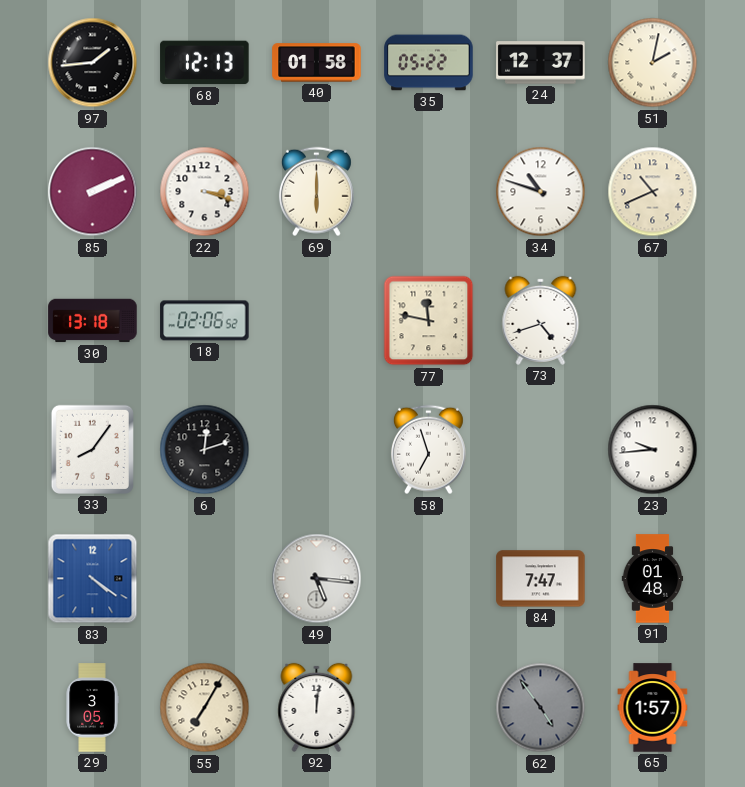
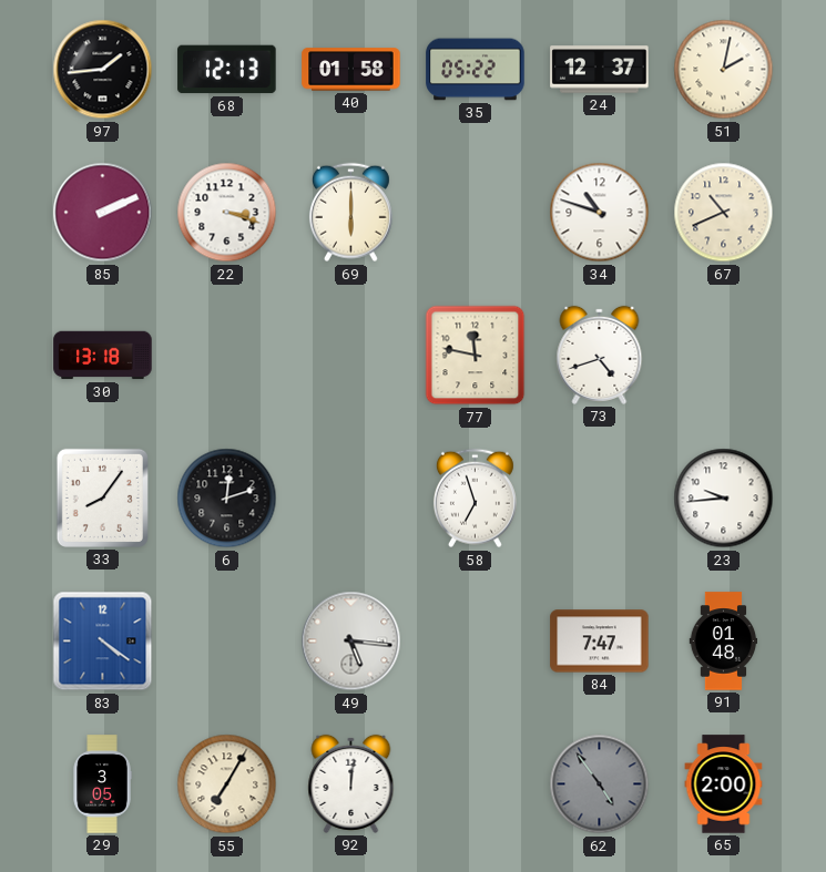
18: 02:06 -> none
65: 1:57 -> 2:00
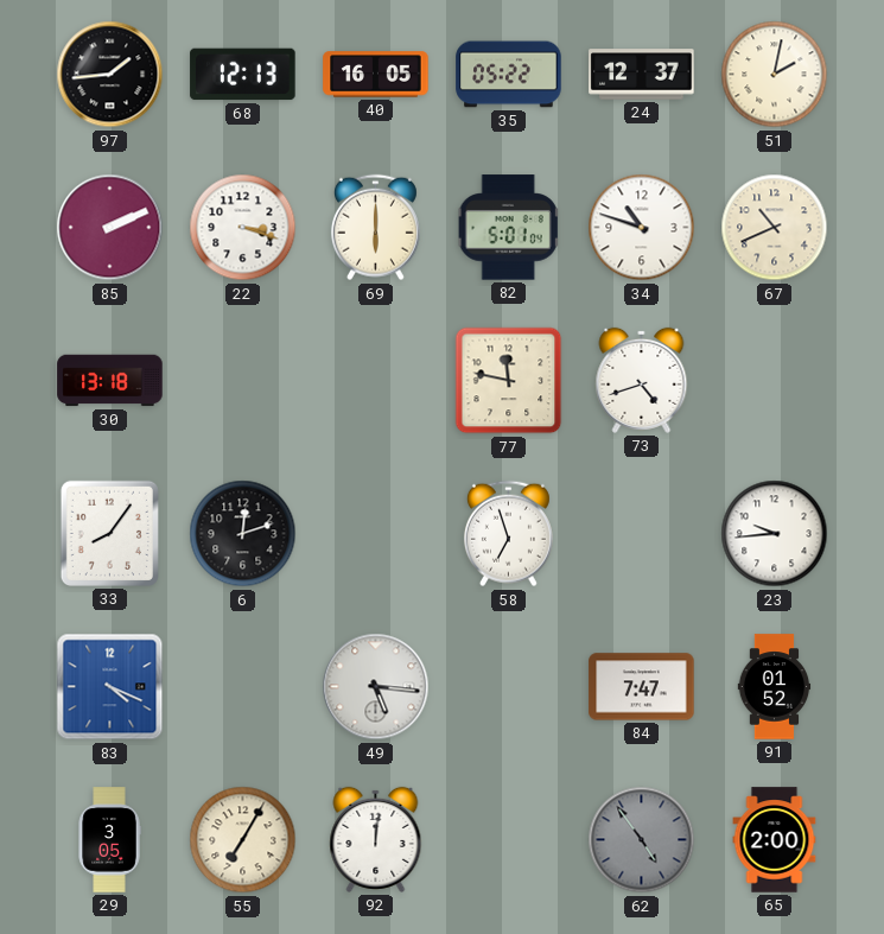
40: 01:58 -> 16:05
82: none -> 5:01
83: 4:21 -> 4:19
91: 01:48 -> 01:52
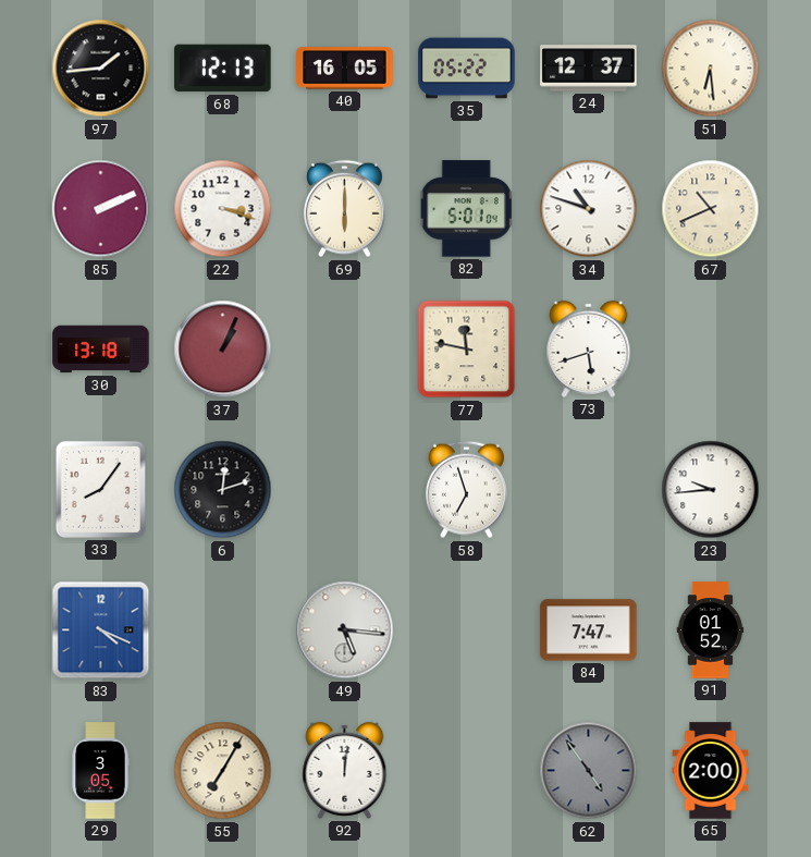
51: 2:02 -> 6:29
37: none -> 1:04
73: 4:42 -> 5:42
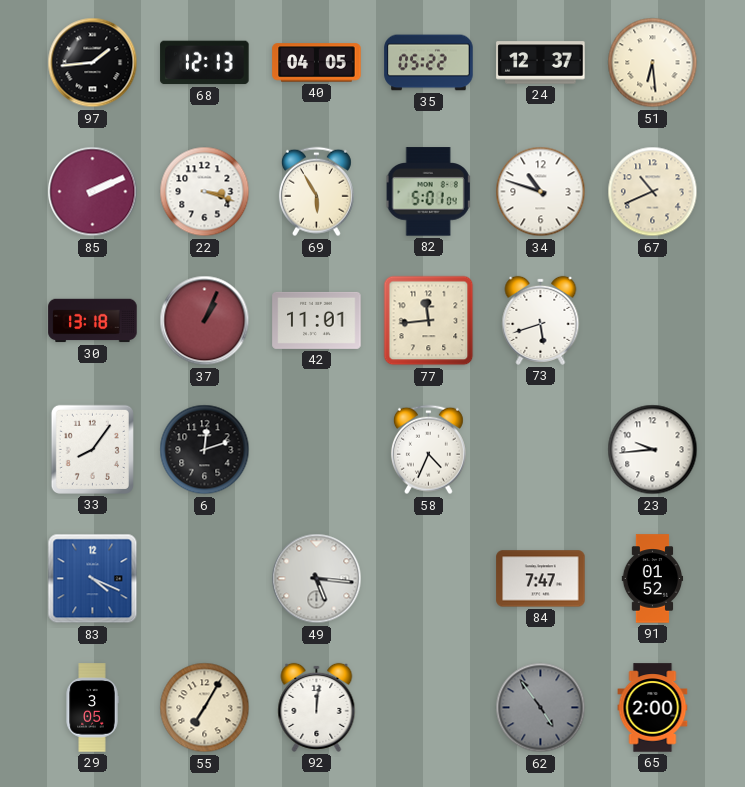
40: 16:05 -> 04:05
69: 6:00 -> 5:55
42: none -> 11:01
77: 11:47 -> 11:44
58: 6:57 -> 4:34
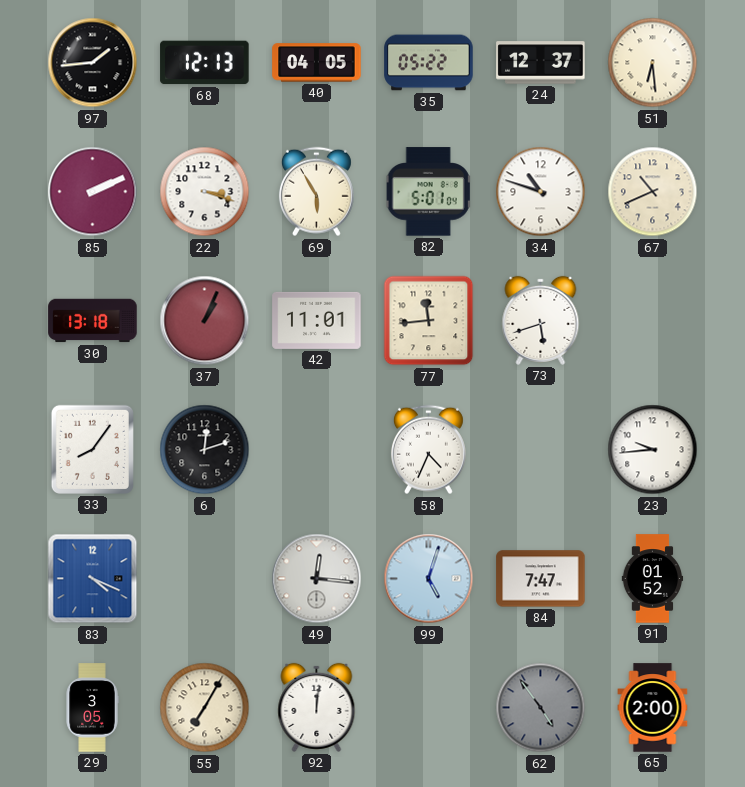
49: 5:16 -> 12:16
99: none -> 5:03
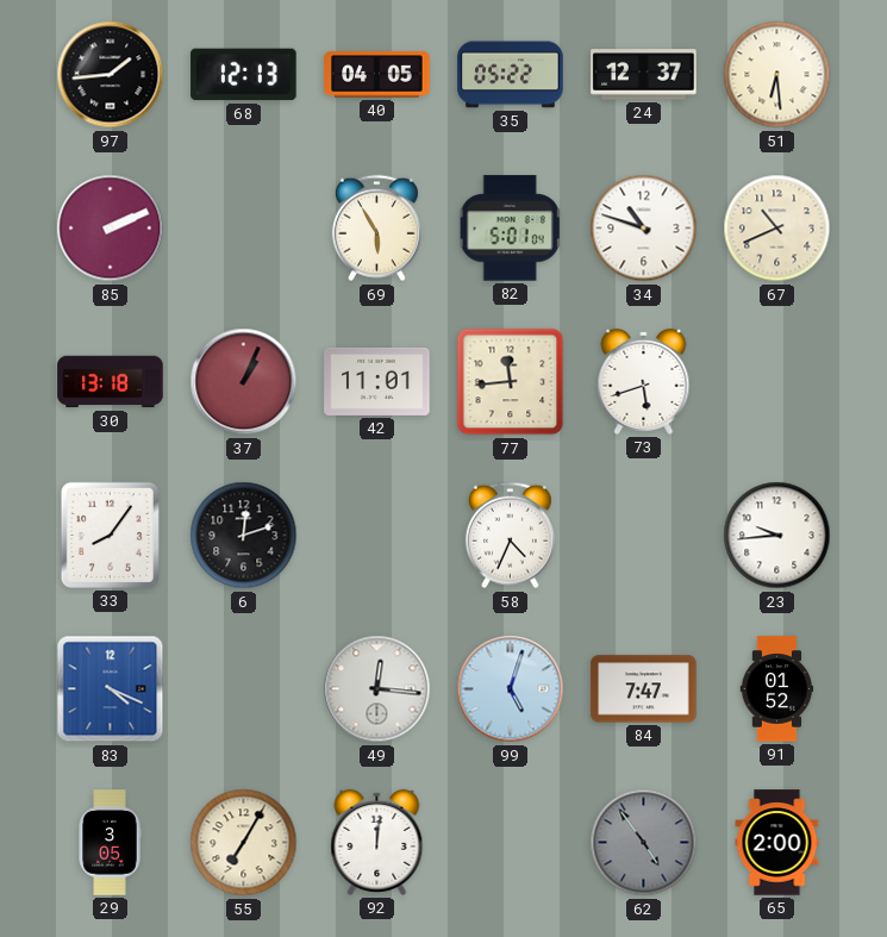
22: 3:18 -> none
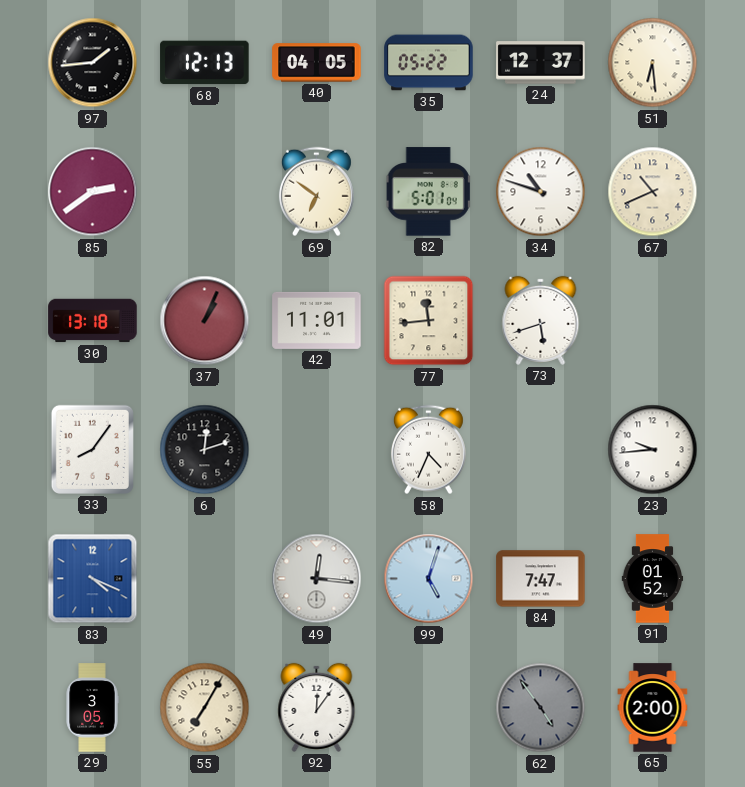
85: 2:11 -> 2:39
69: 5:55 -> 6:51
92: 12:01 -> 12:06
